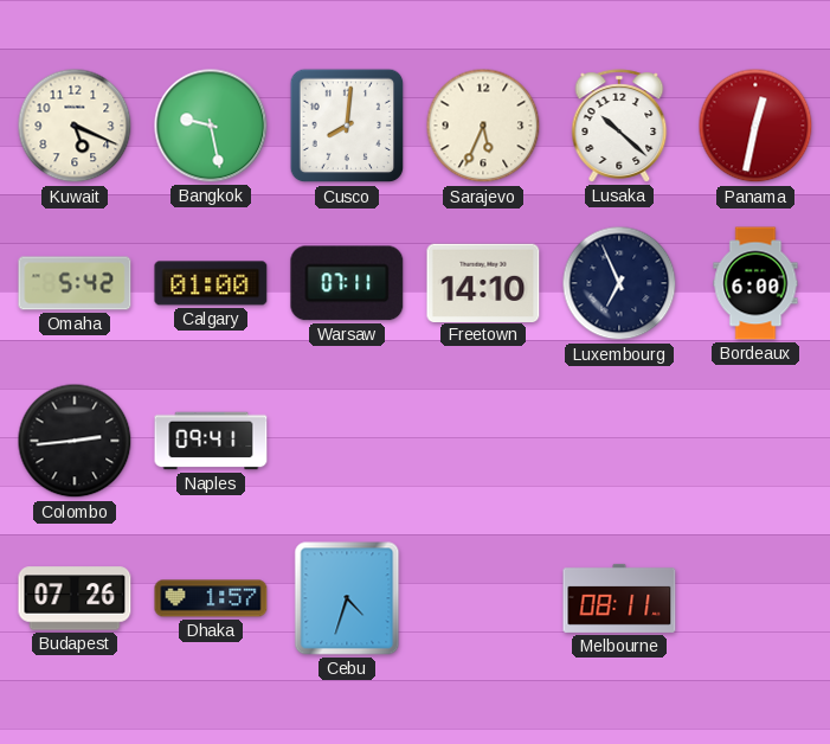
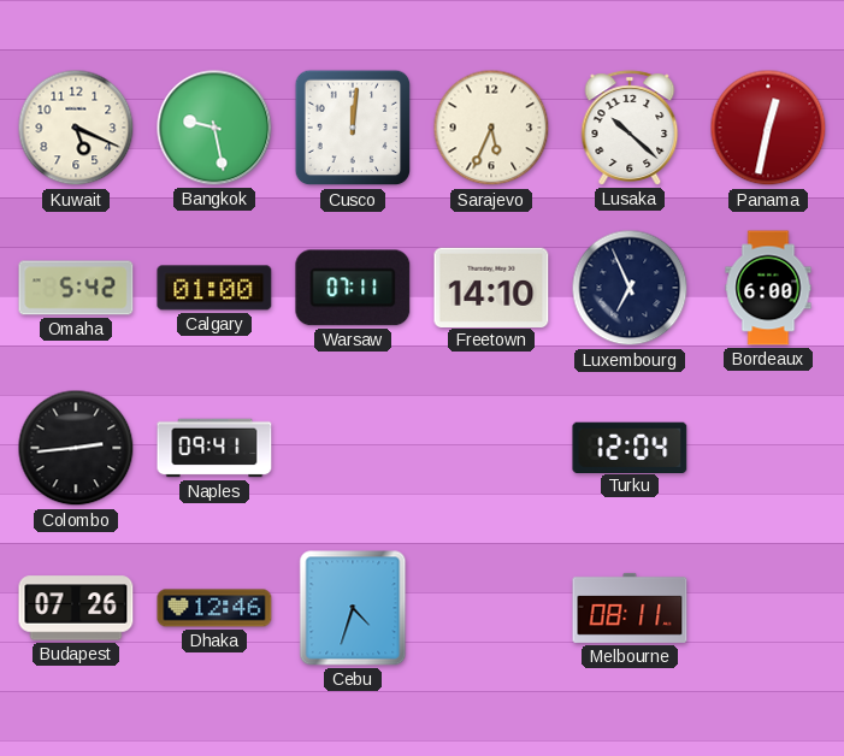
Cusco: 8:01 -> 12:01
Turku: none -> 12:04
Dhaka: 1:57 -> 12:46
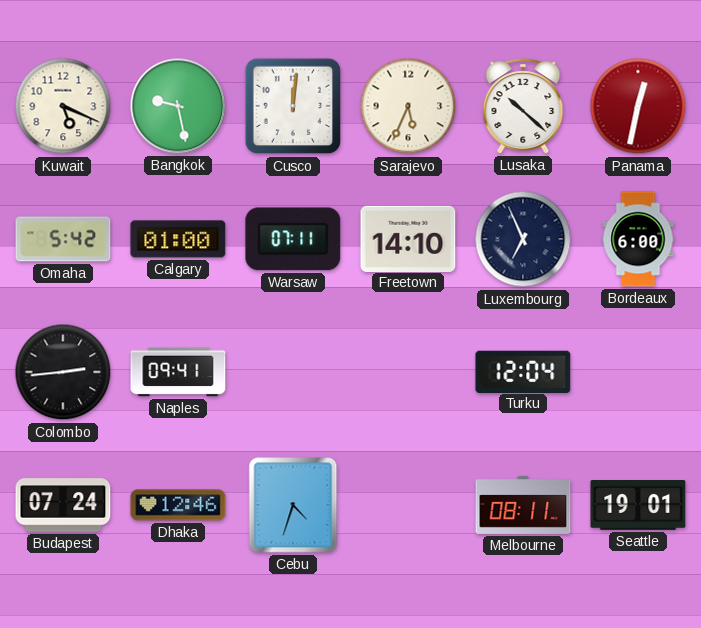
Budapest: 07:26 -> 07:24
Seattle: none -> 19:01
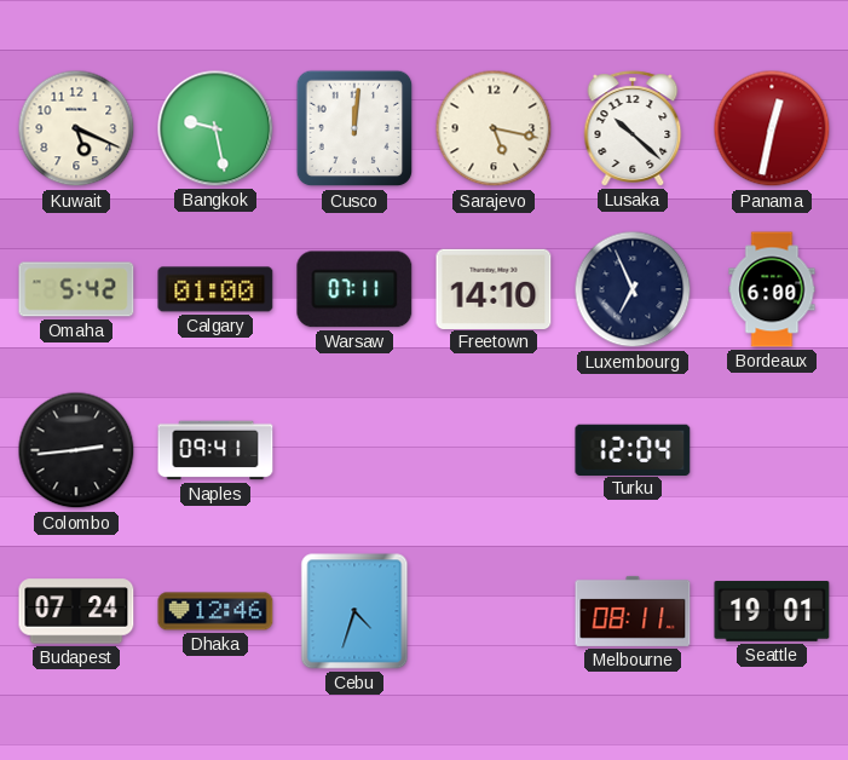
Sarajevo: 5:34 -> 5:17
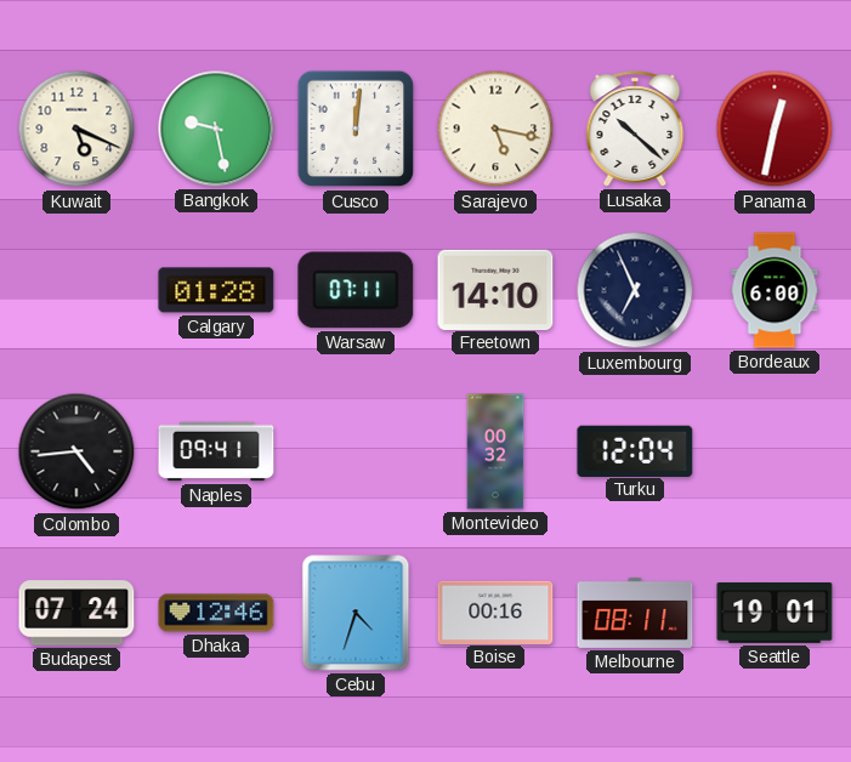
Omaha: 5:42 -> none
Calgary: 01:00 -> 01:28
Colombo: 2:44 -> 4:44
Montevideo: none -> 00:32
Boise: none -> 00:16
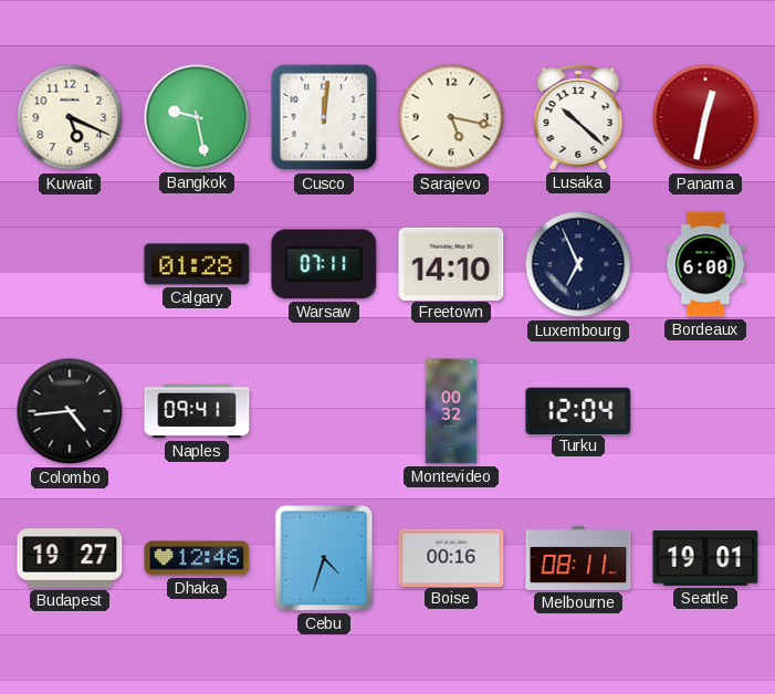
Budapest: 07:24 -> 19:27
